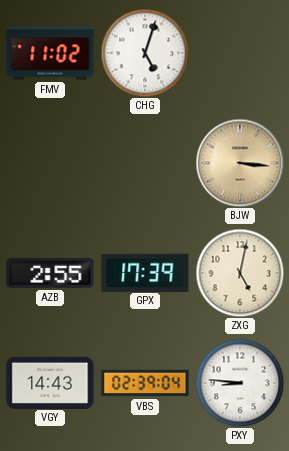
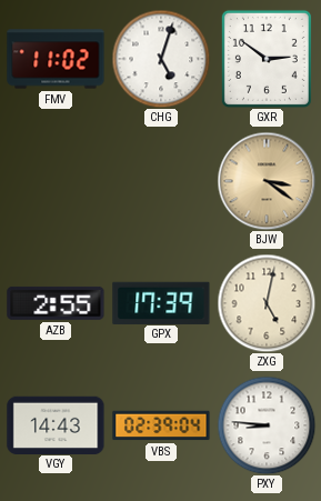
GXR: none -> 2:51
BJW: 3:16 -> 3:21
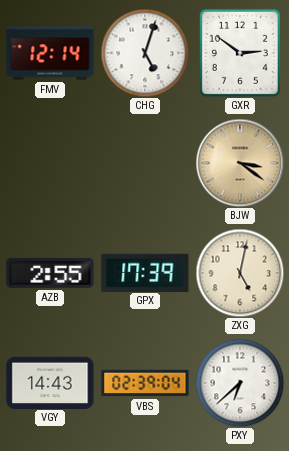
FMV: 11:02 -> 12:14
PXY: 8:46 -> 6:38
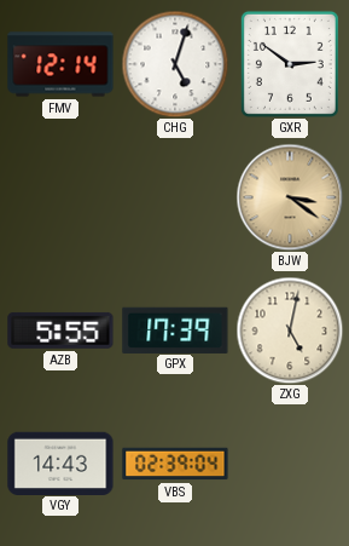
AZB: 2:55 -> 5:55
PXY: 6:38 -> none
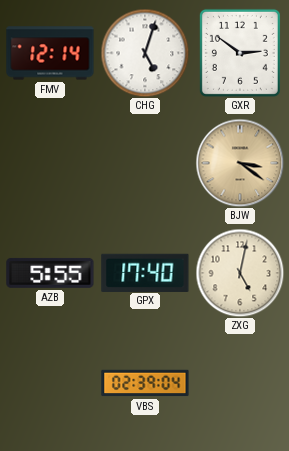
GPX: 17:39 -> 17:40
VGY: 14:43 -> none
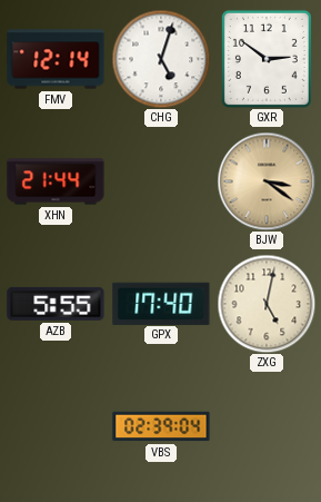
XHN: none -> 21:44
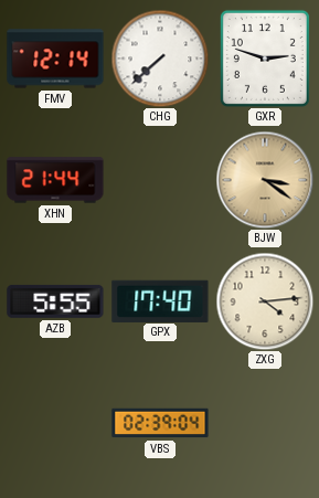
CHG: 5:03 -> 7:38
GXR: 2:51 -> 2:48
ZXG: 5:02 -> 4:14
